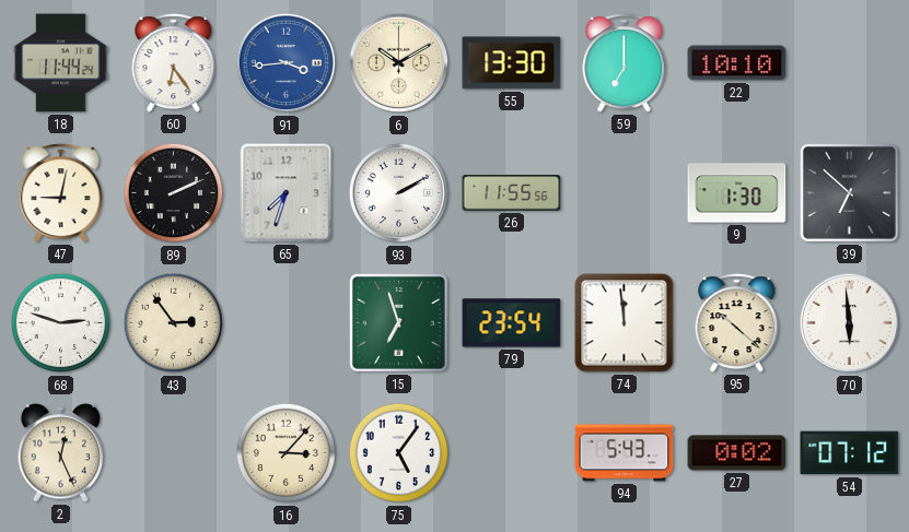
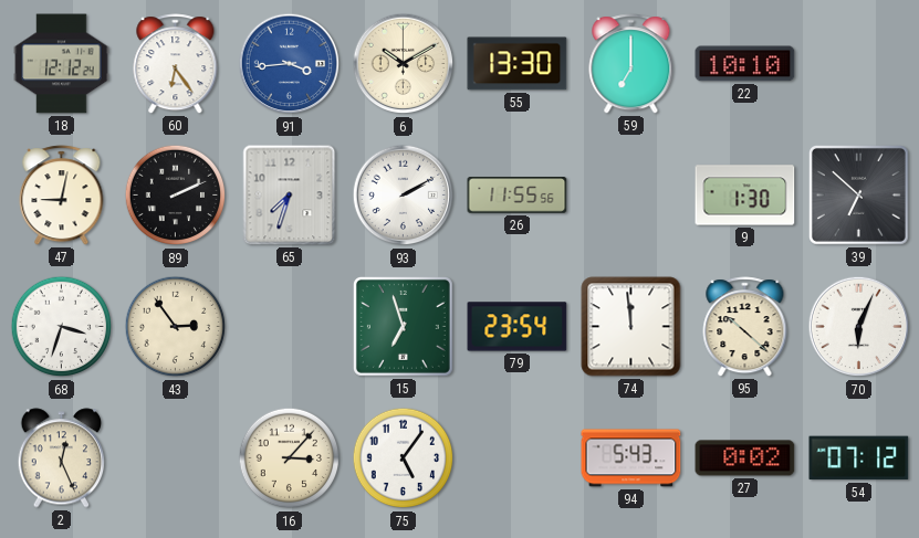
18: 11:44 -> 12:12
68: 2:48 -> 3:33
70: 5:59 -> 6:04
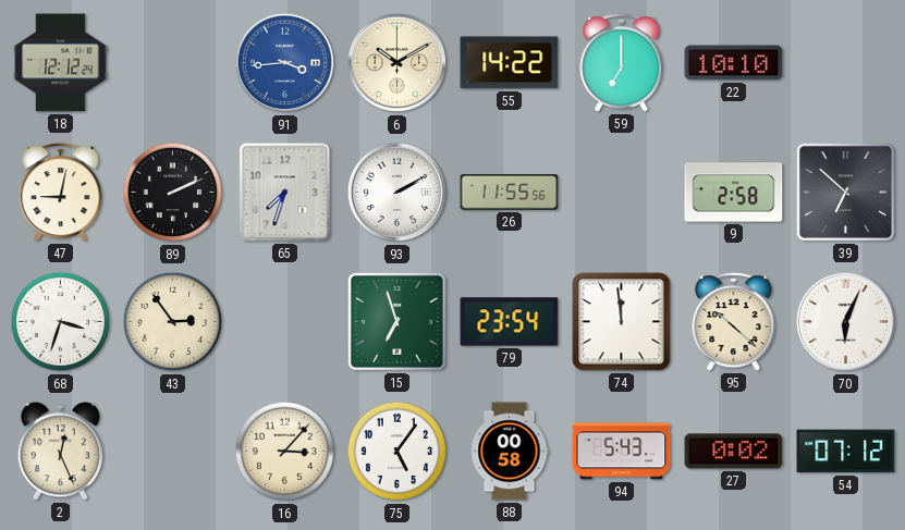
60: 6:24 -> none
55: 13:30 -> 14:22
9: 1:30 -> 2:58
88: none -> 00:58
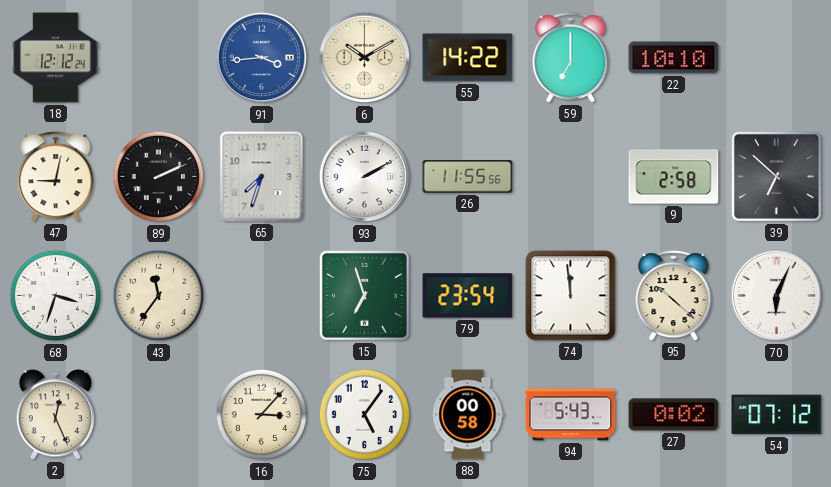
43: 2:54 -> 11:36
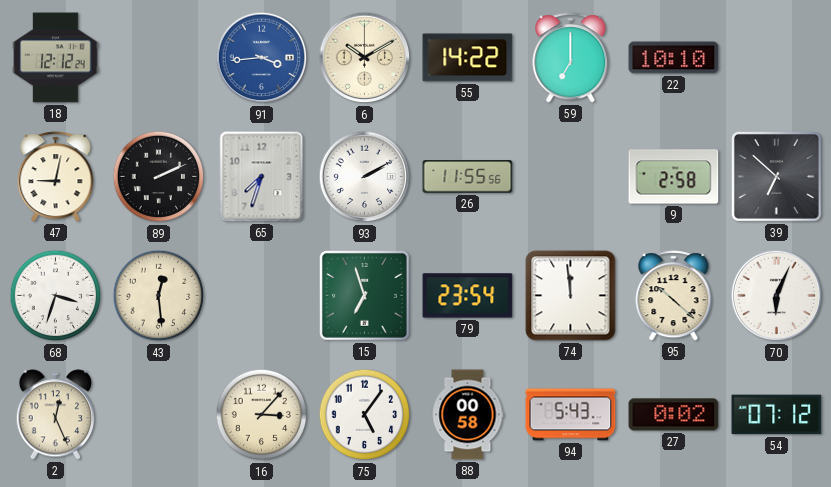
43: 11:36 -> 12:29
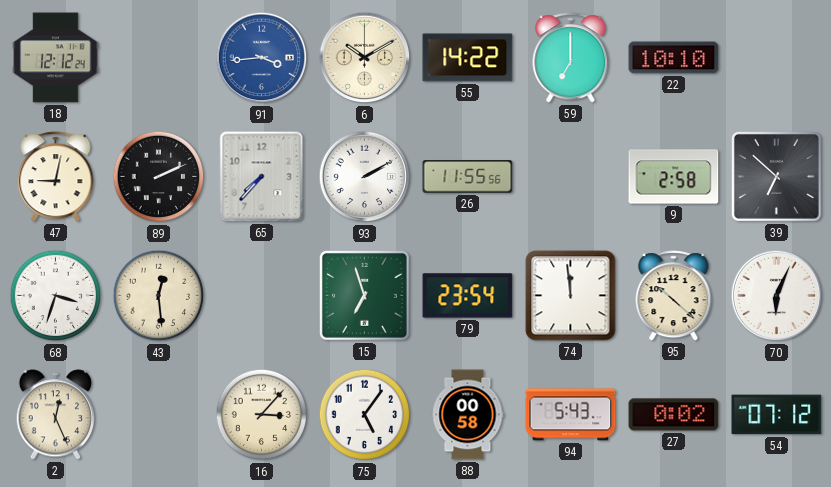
65: 7:33 -> 7:37
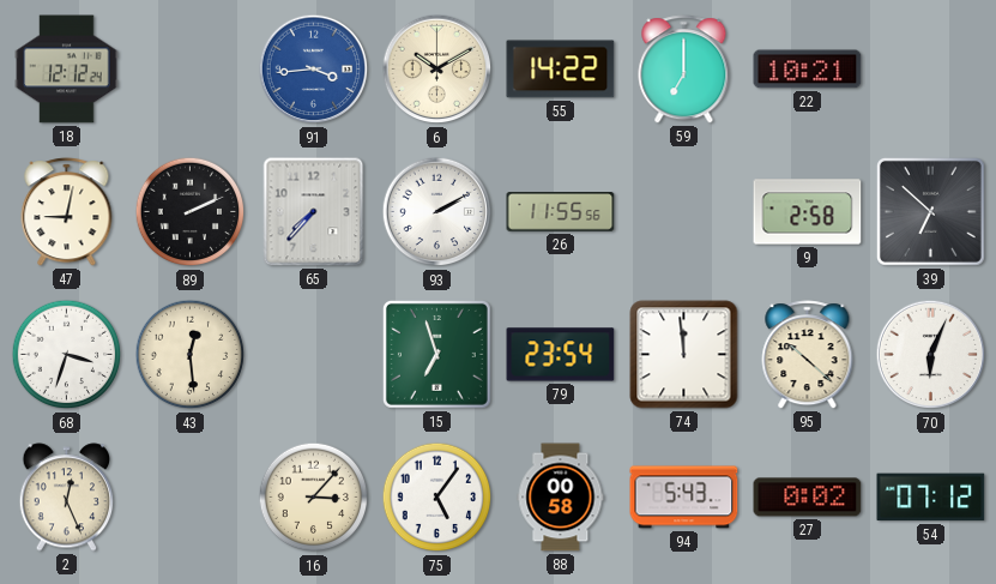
22: 10:10 -> 10:21
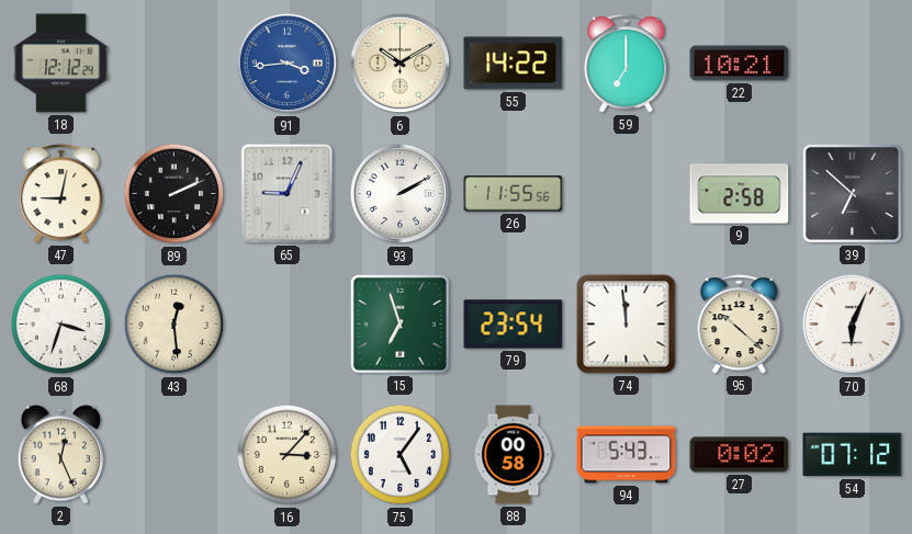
65: 7:37 -> 9:04
